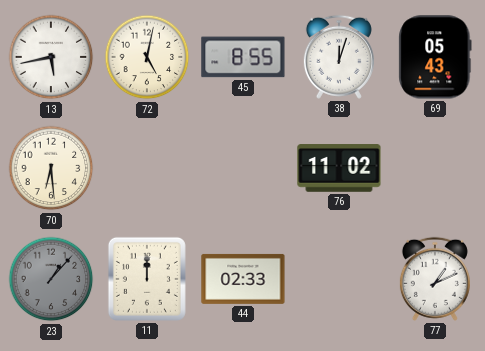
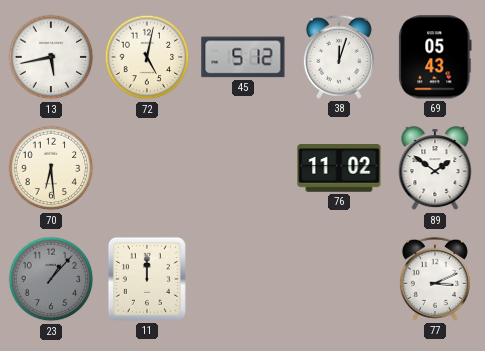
45: 8:55 -> 5:12
89: none -> 1:51
44: 02:33 -> none
77: 1:11 -> 3:11
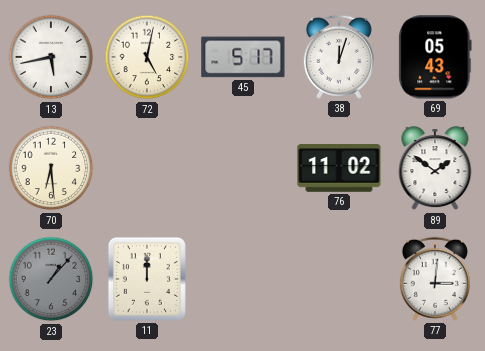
45: 5:12 -> 5:17
77: 3:11 -> 3:01
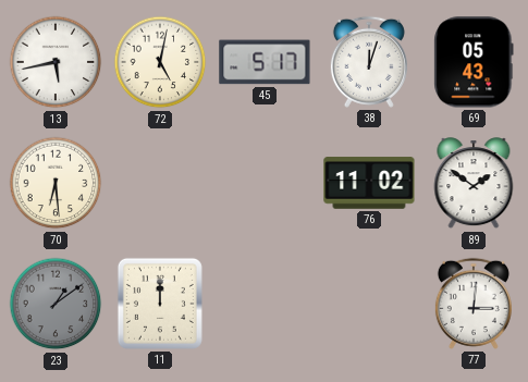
23: 1:07 -> 1:09
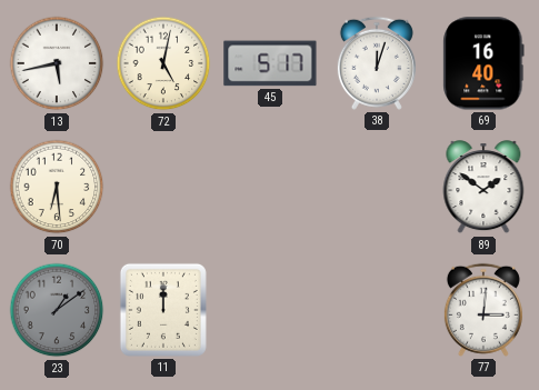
69: 05:43 -> 16:40
76: 11:02 -> none
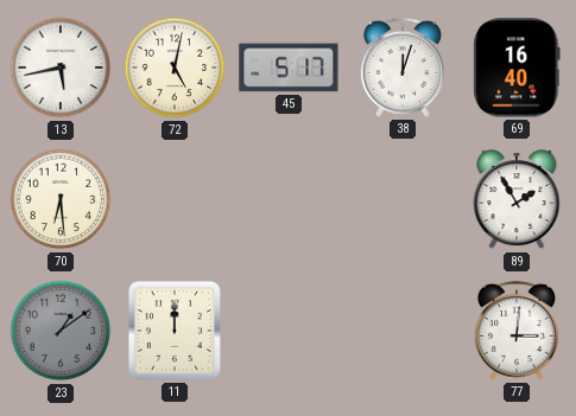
89: 1:51 -> 1:55
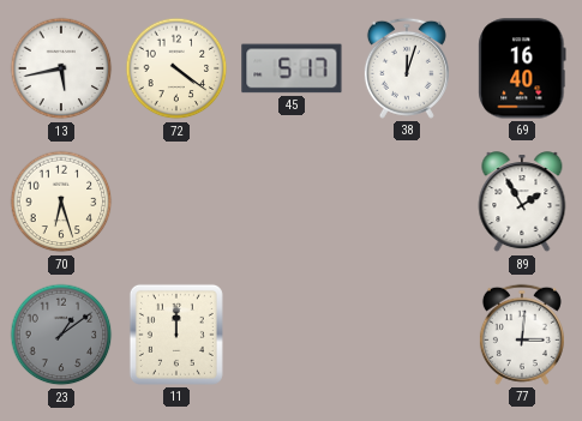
72: 5:02 -> 4:21
70: 6:29 -> 6:27
